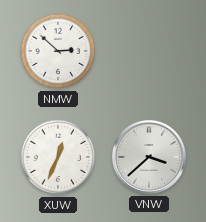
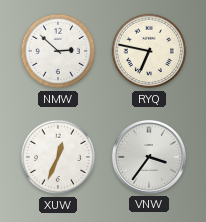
RYQ: none -> 6:47
VNW: 3:38 -> 3:36
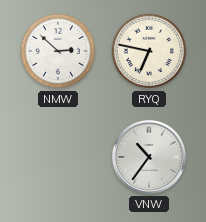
XUW: 12:34 -> none
VNW: 3:36 -> 10:36
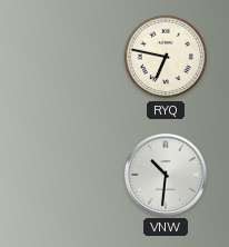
NMW: 2:52 -> none
VNW: 10:36 -> 10:31
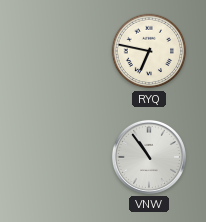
VNW: 10:31 -> 10:54
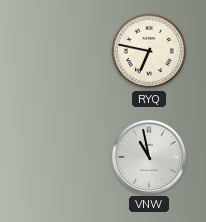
VNW: 10:54 -> 10:58
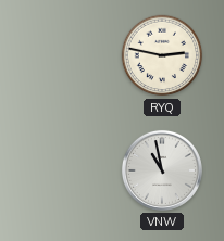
RYQ: 6:47 -> 2:47
